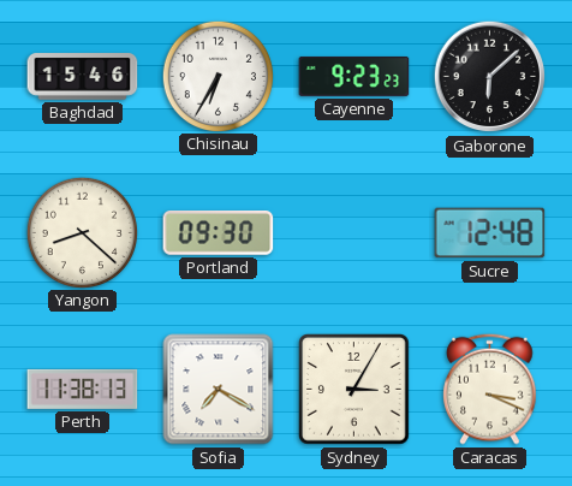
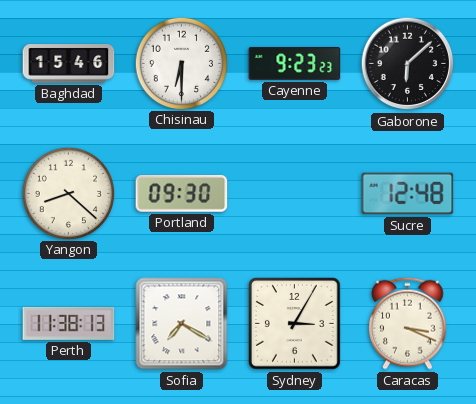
Chisinau: 6:35 -> 6:30
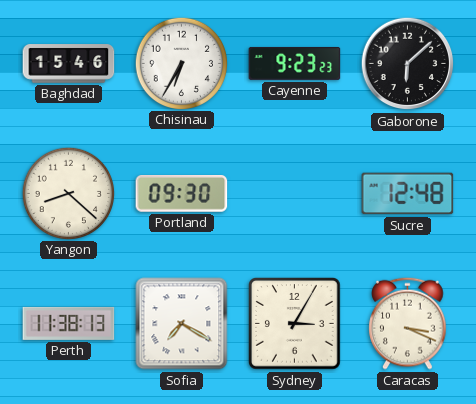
Chisinau: 6:30 -> 6:35
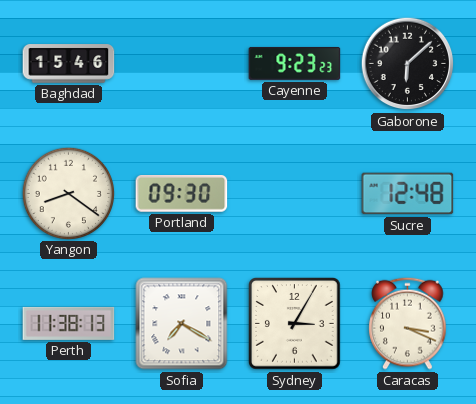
Chisinau: 6:35 -> none
Yangon: 8:22 -> 8:21
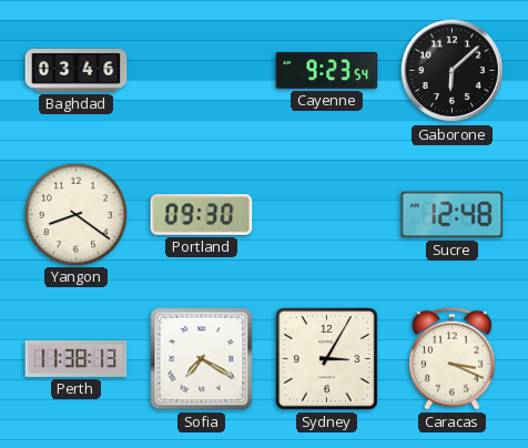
Baghdad: 15:46 -> 03:46
Cayenne: 9:23:23 -> 9:23:54
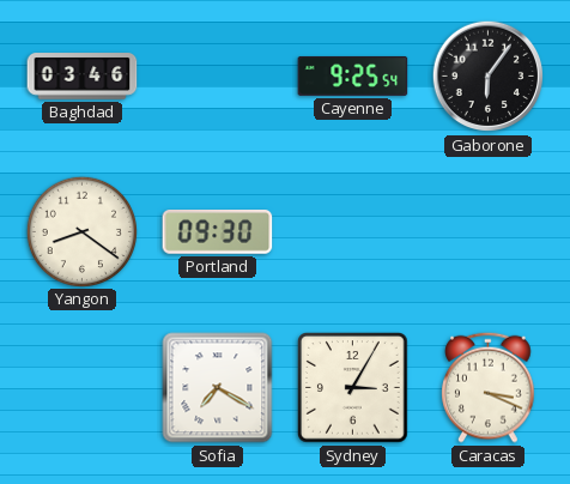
Cayenne: 9:23 -> 9:25
Gaborone: 6:08 -> 6:06
Sucre: 12:48 -> none
Perth: 11:38 -> none
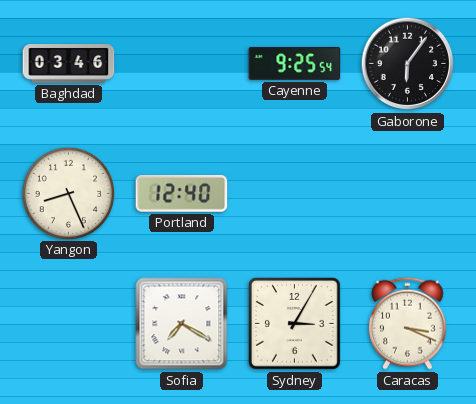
Yangon: 8:21 -> 8:26
Portland: 09:30 -> 12:40
